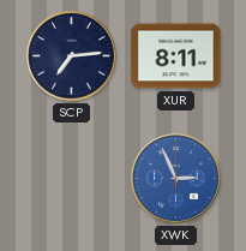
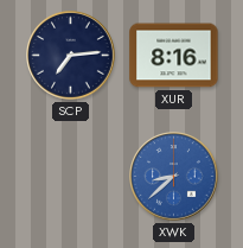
XUR: 8:11 -> 8:16
XWK: 2:56 -> 8:38
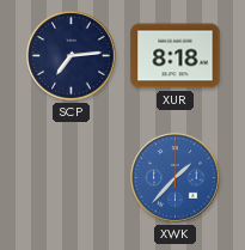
XUR: 8:16 -> 8:18
XWK: 8:38 -> 1:37
